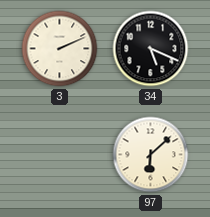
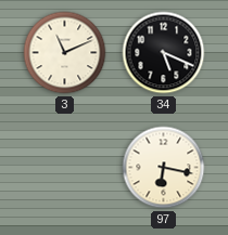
3: 2:11 -> 11:11
97: 6:08 -> 6:17
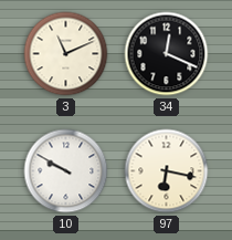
34: 5:19 -> 12:19
10: none -> 9:50
